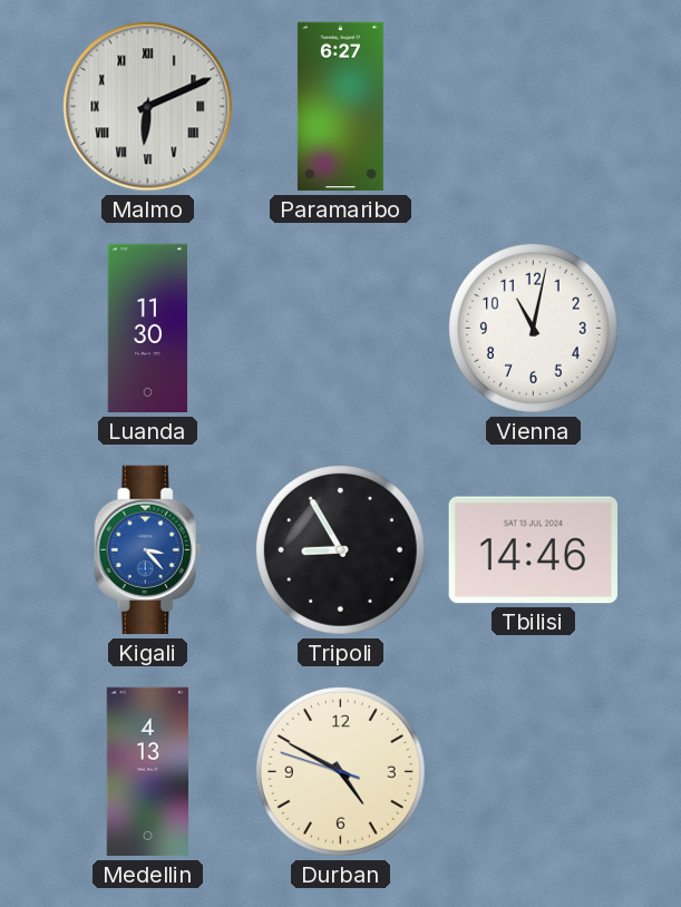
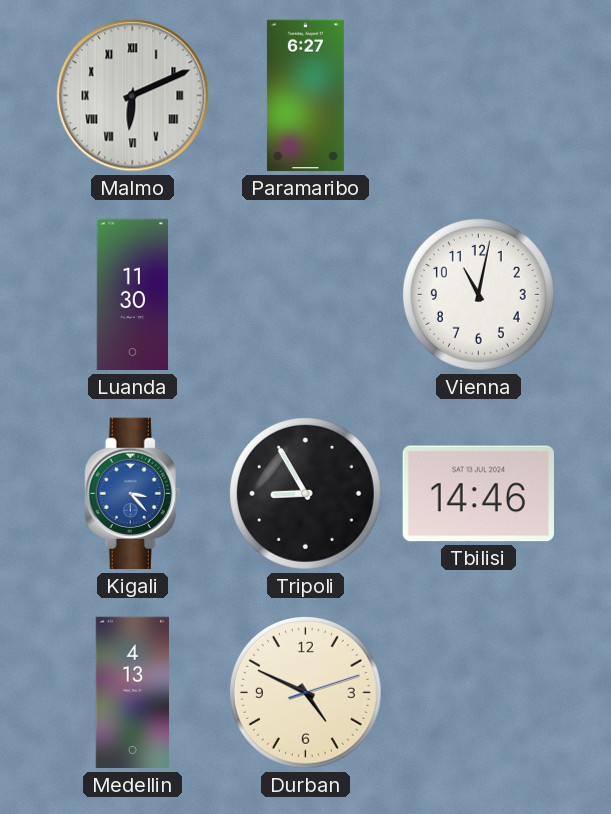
Durban: 4:49:48 -> 4:49:12
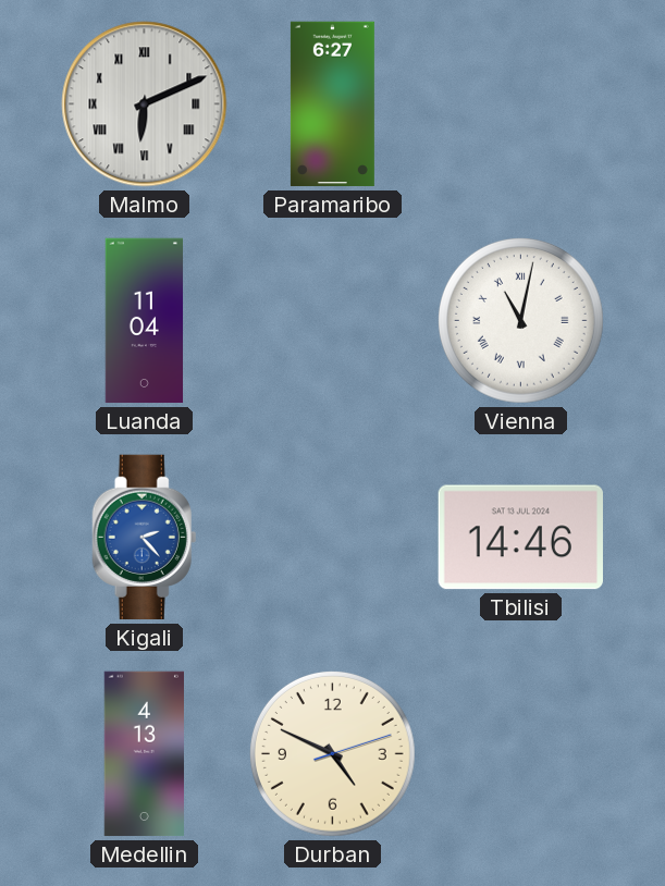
Luanda: 11:30 -> 11:04
Vienna numerals: Arabic -> Roman
Kigali: 3:23 -> 2:23
Tripoli: 8:55 -> none
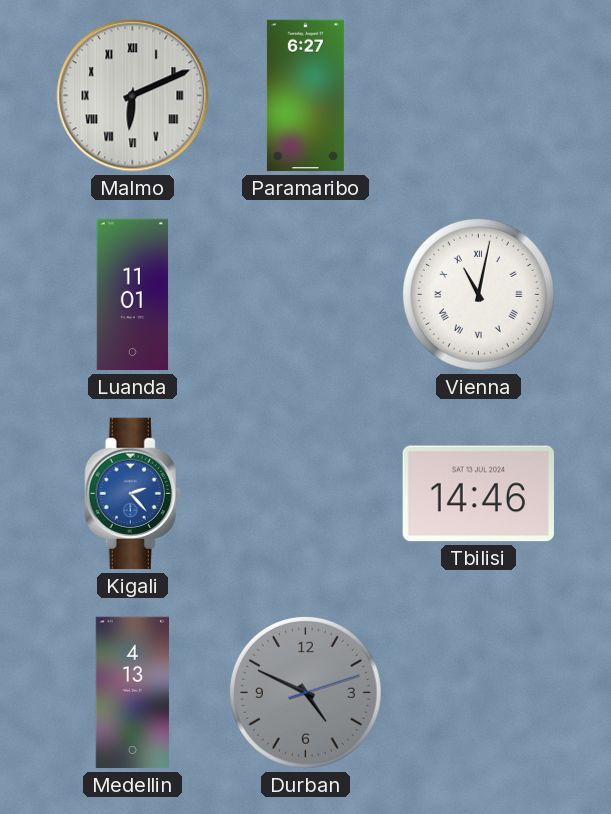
Luanda: 11:04 -> 11:01
Durban dial: cream -> grey
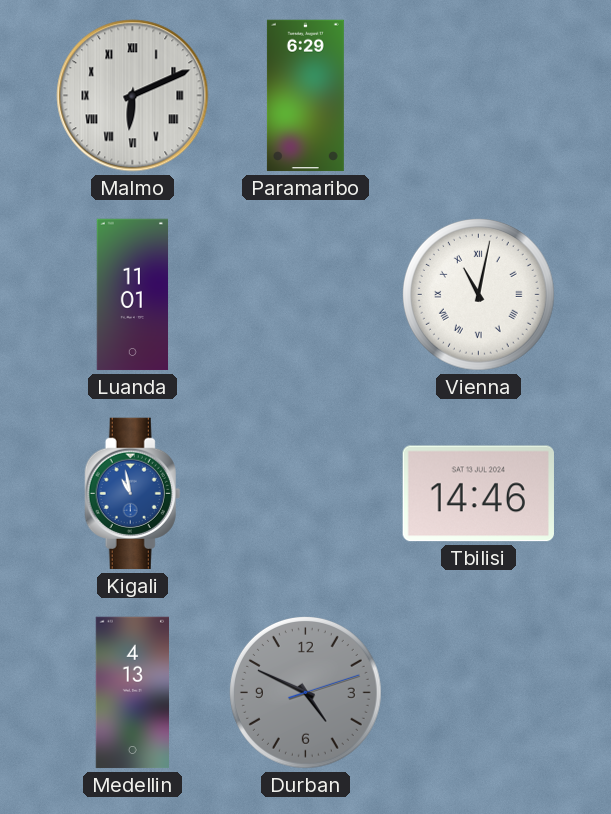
Paramaribo: 6:27 -> 6:29
Kigali: 2:23 -> 10:58
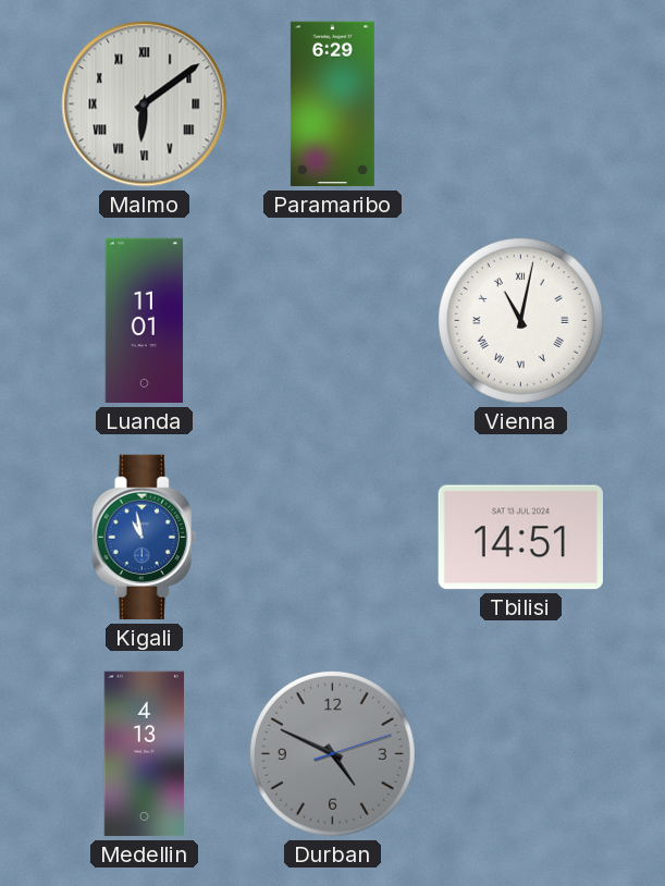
Malmo: 6:11 -> 6:09
Tbilisi: 14:46 -> 14:51
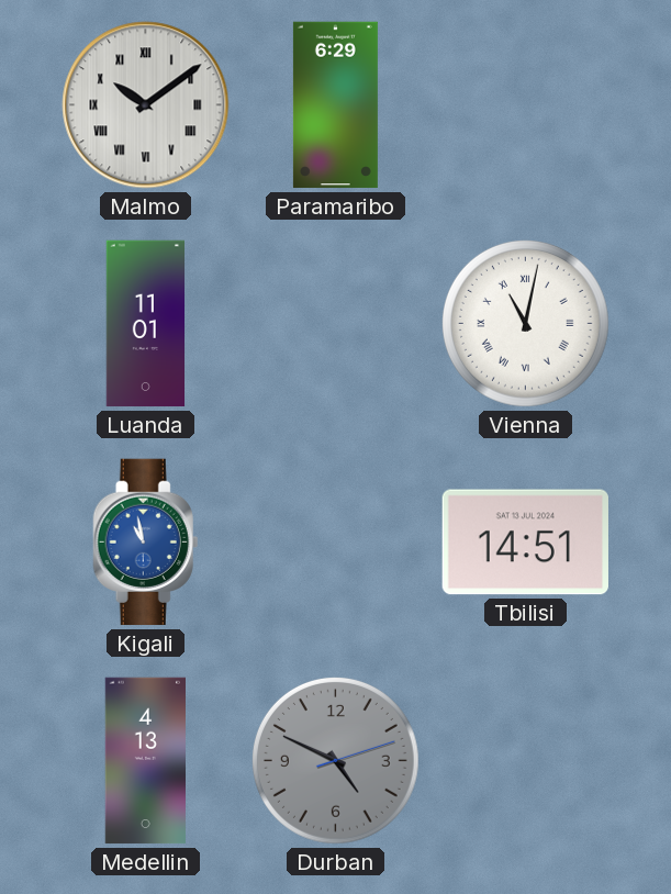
Malmo: 6:09 -> 10:09
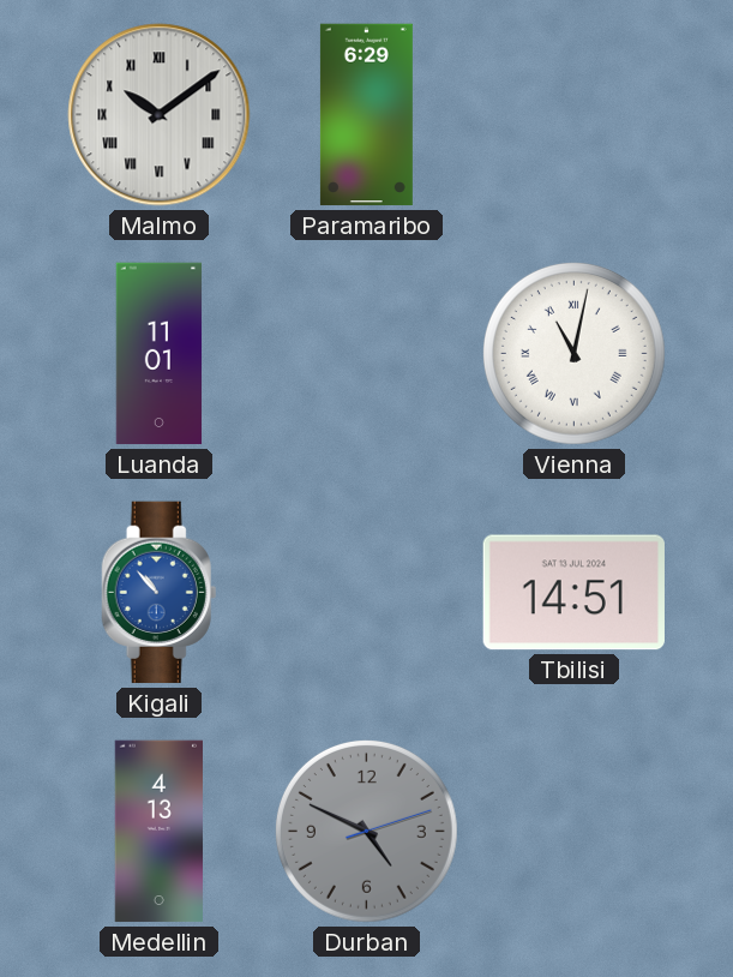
Kigali: 10:58 -> 10:53
